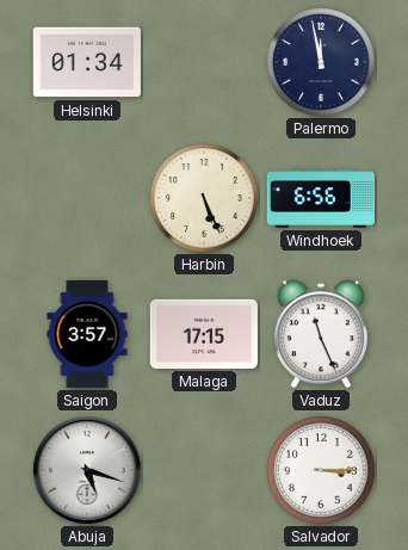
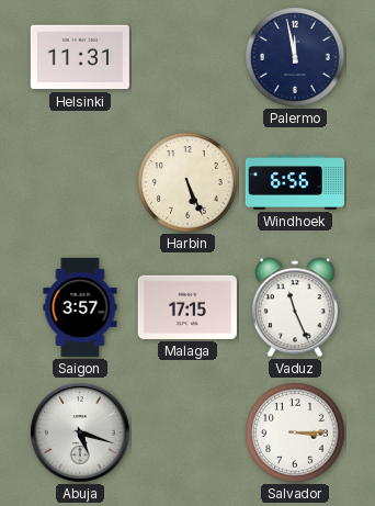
Helsinki: 01:34 -> 11:31
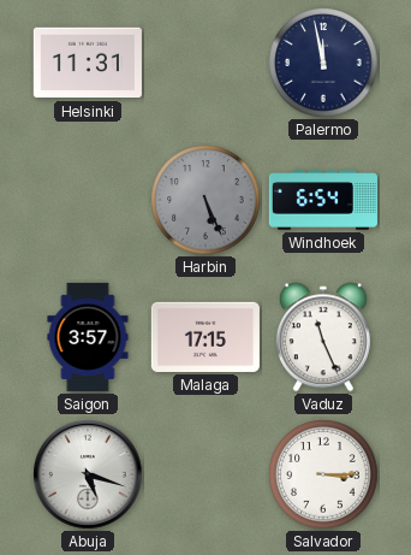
Harbin dial: cream -> grey
Windhoek: 6:56 -> 6:54
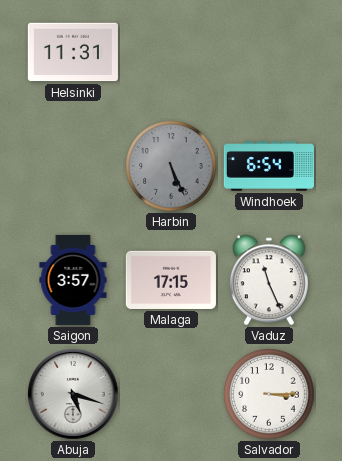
Palermo: 11:58 -> none
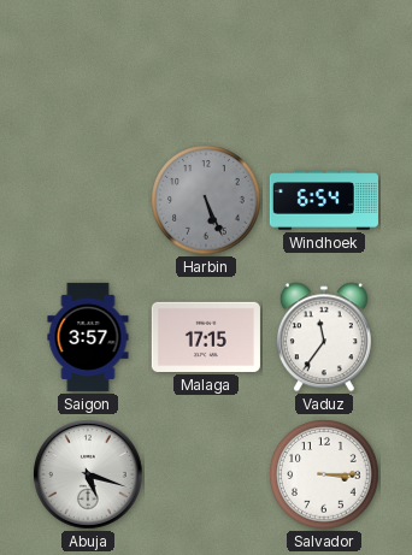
Helsinki: 11:31 -> none
Vaduz: 11:26 -> 11:36
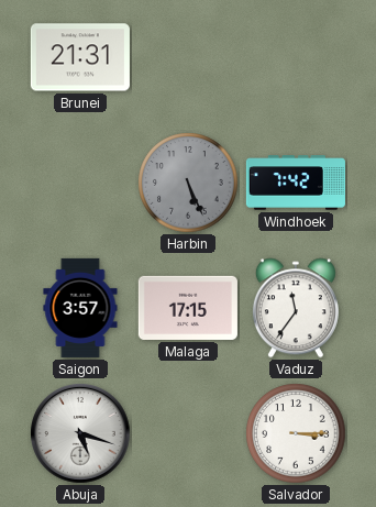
Brunei: none -> 21:31
Windhoek: 6:54 -> 7:42
